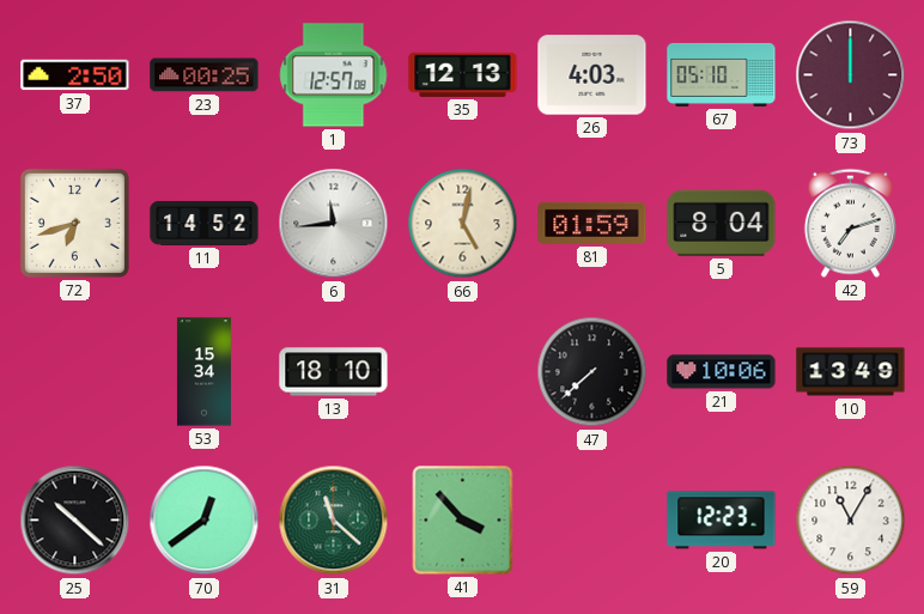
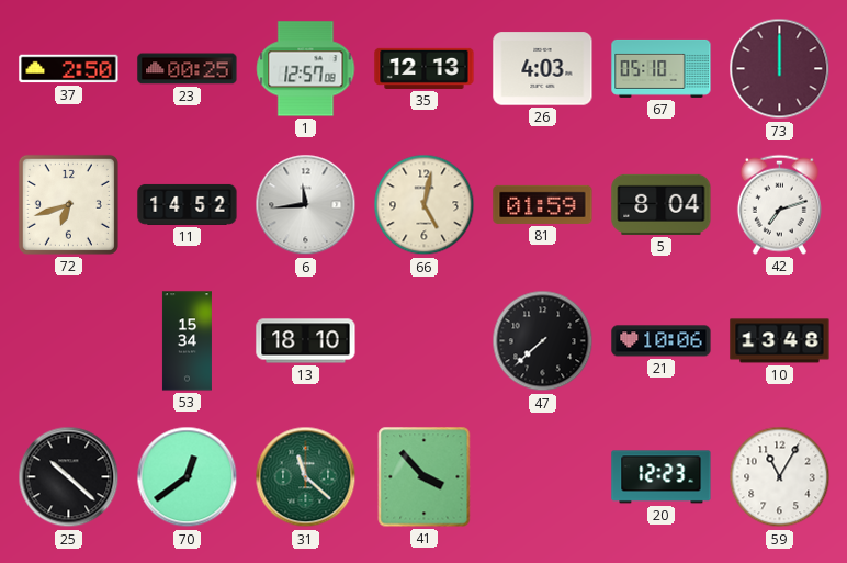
10: 13:49 -> 13:48
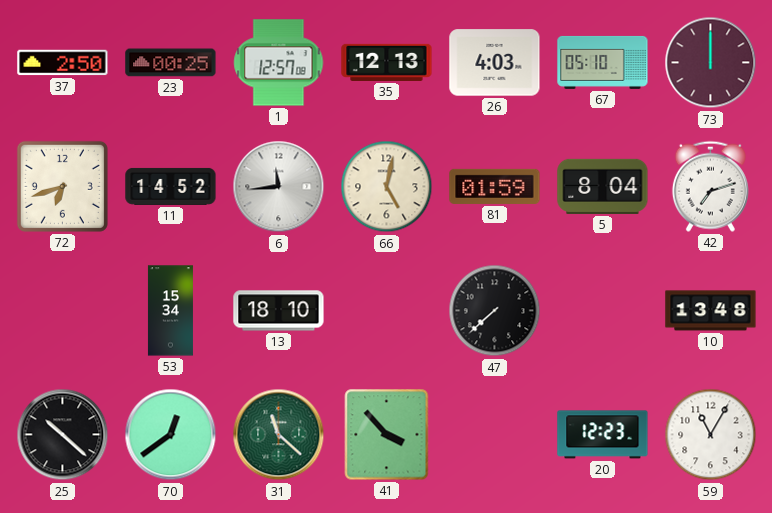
21: 10:06 -> none
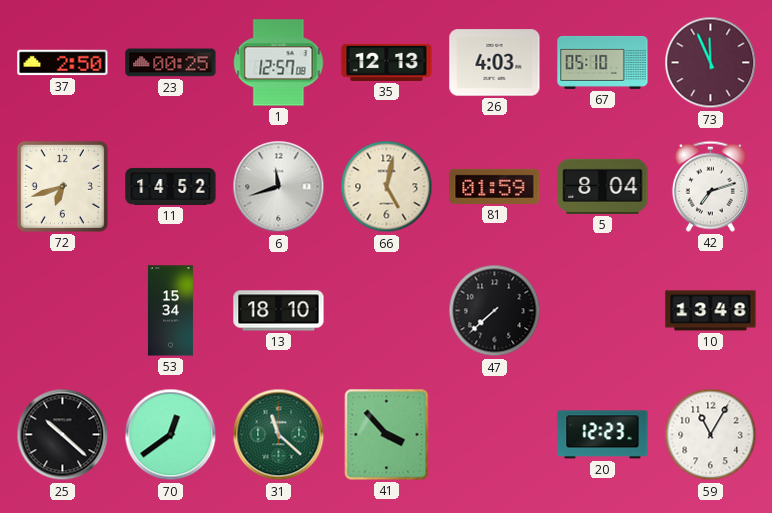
73: 12:00 -> 11:56
6: 11:44 -> 11:42
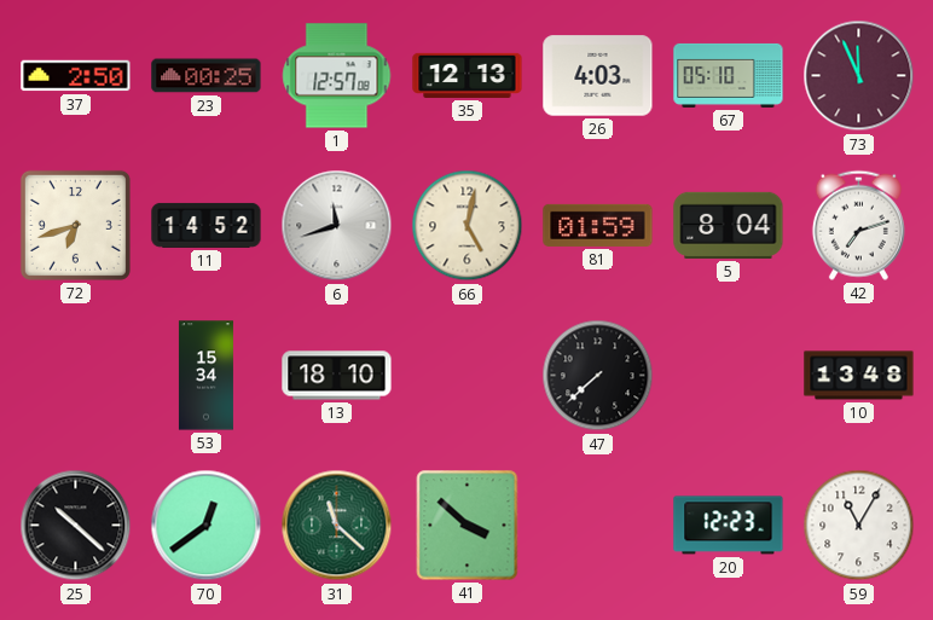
41: 3:53 -> 3:52
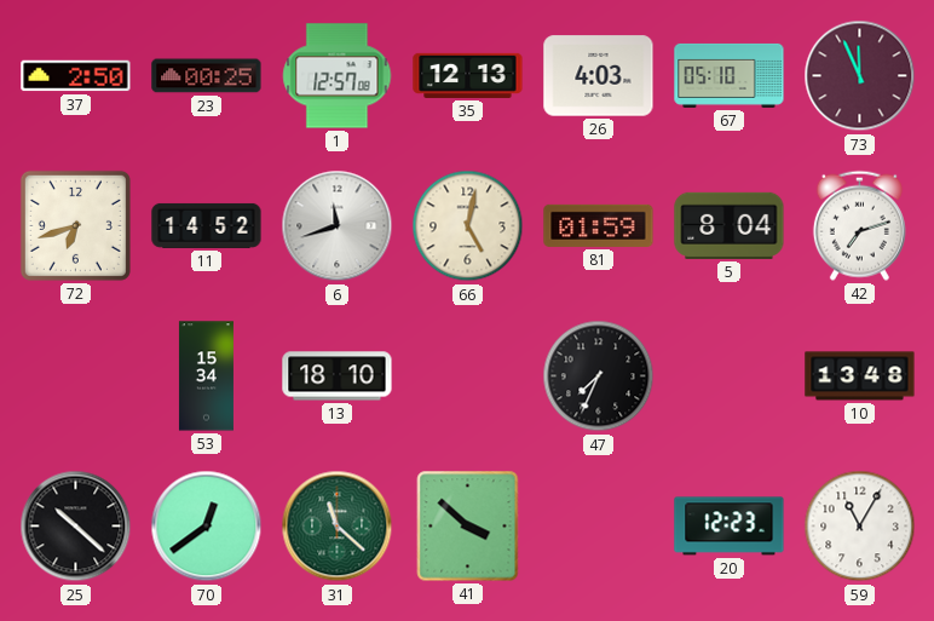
47: 7:38 -> 7:34
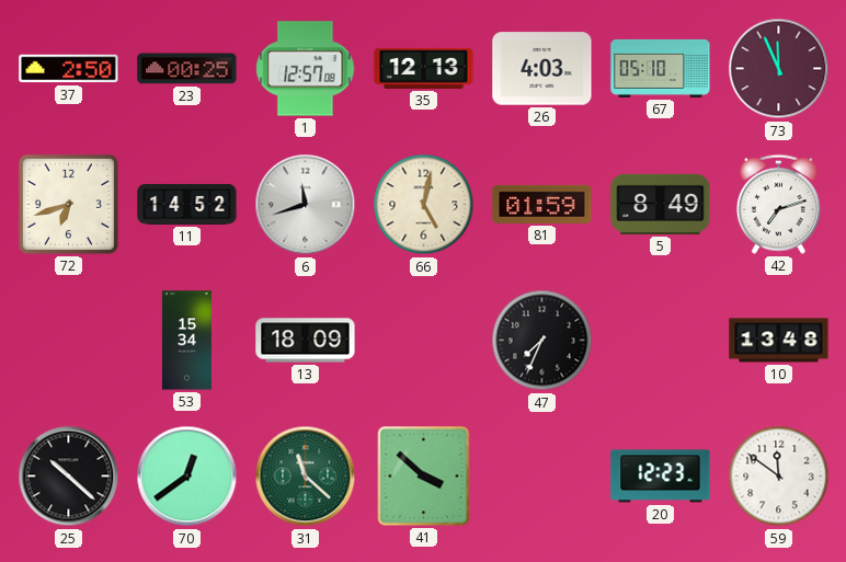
5: 8:04 -> 8:49
13: 18:10 -> 18:09
59: 11:05 -> 11:51
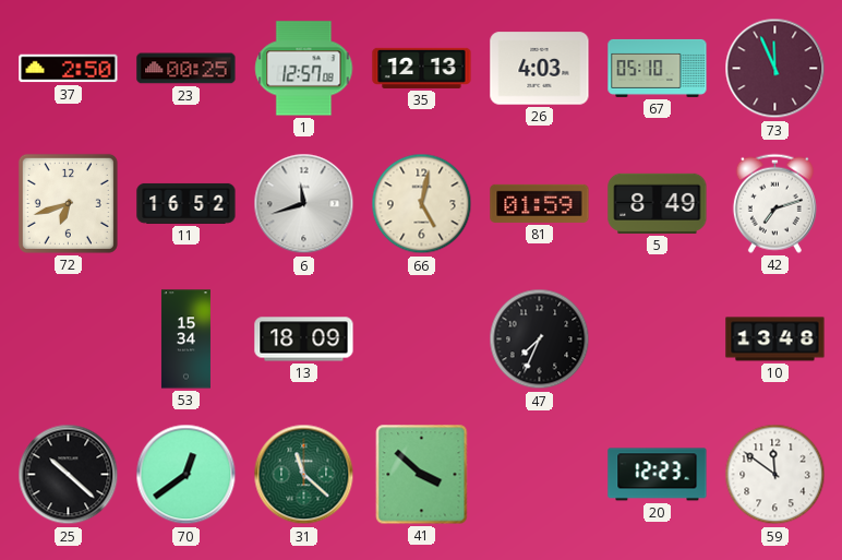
11: 14:52 -> 16:52
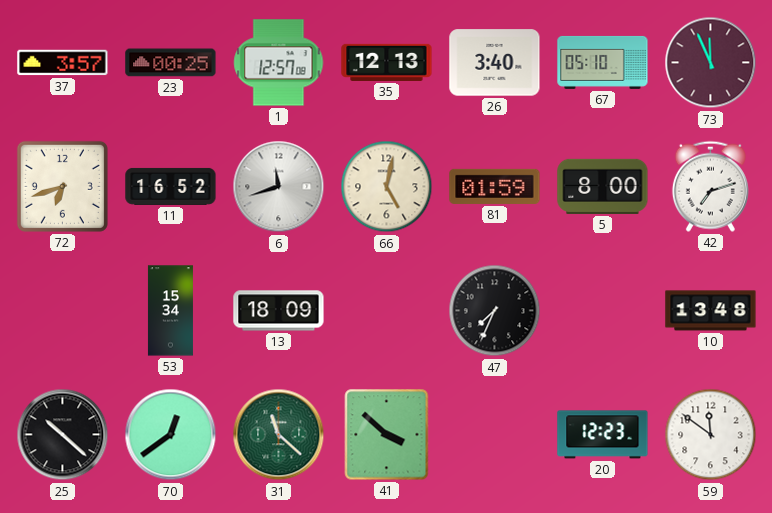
37: 2:50 -> 3:57
26: 4:03 -> 3:40
5: 8:49 -> 8:00
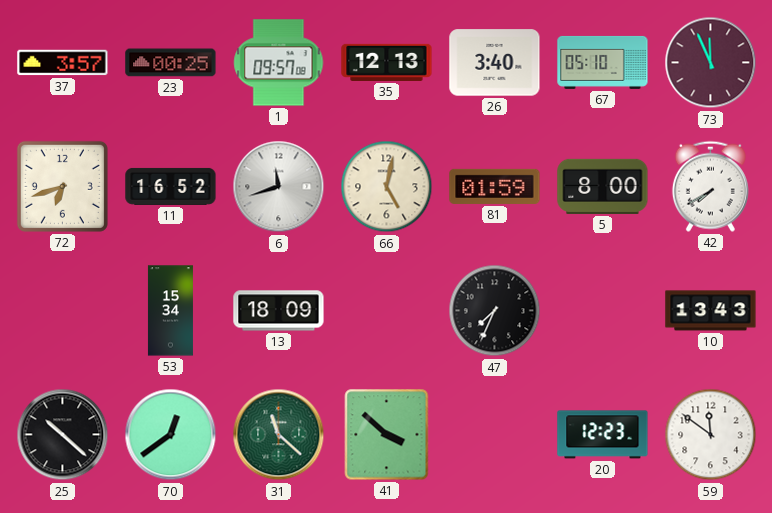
1: 12:57 -> 09:57
42: 7:12 -> 7:40
10: 13:48 -> 13:43
